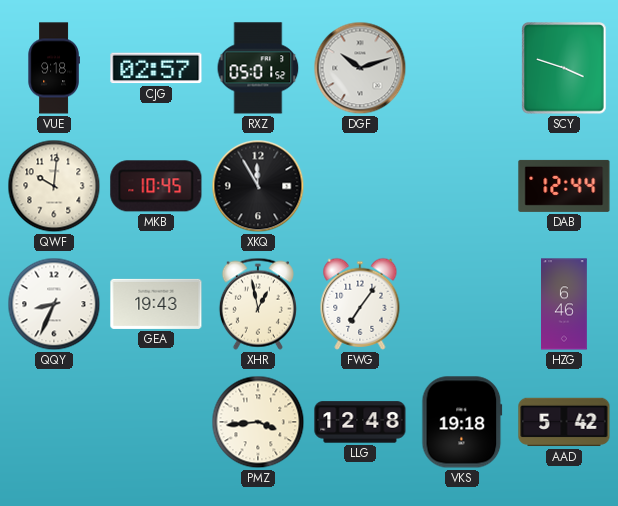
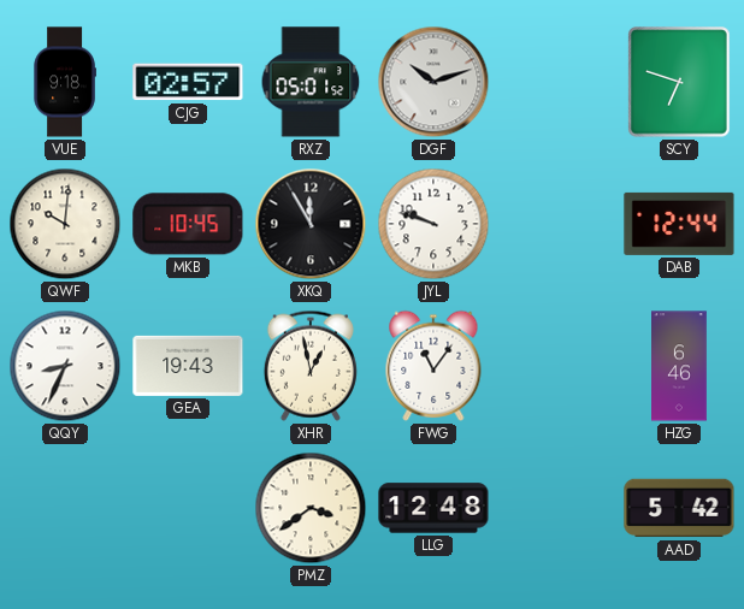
SCY: 3:48 -> 6:48
JYL: none -> 9:48
FWG: 7:06 -> 11:06
PMZ: 3:44 -> 3:39
VKS: 19:18 -> none
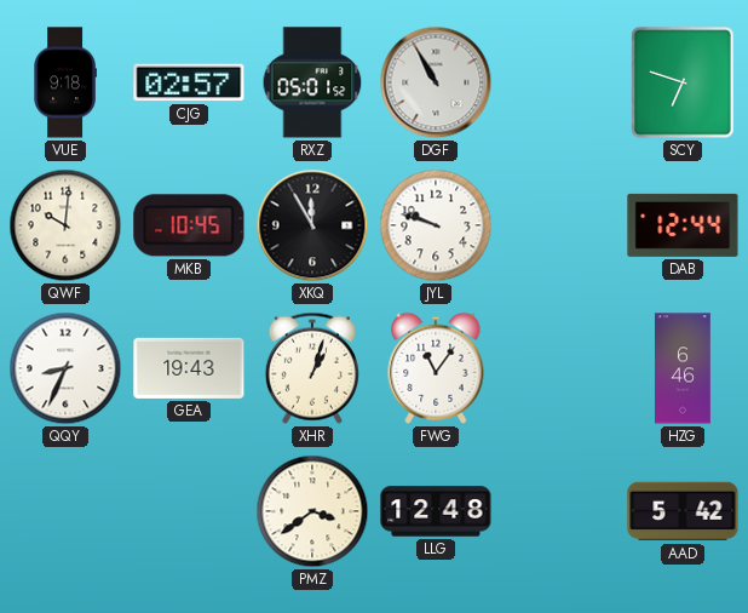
DGF: 10:12 -> 10:55
XHR: 12:58 -> 1:03
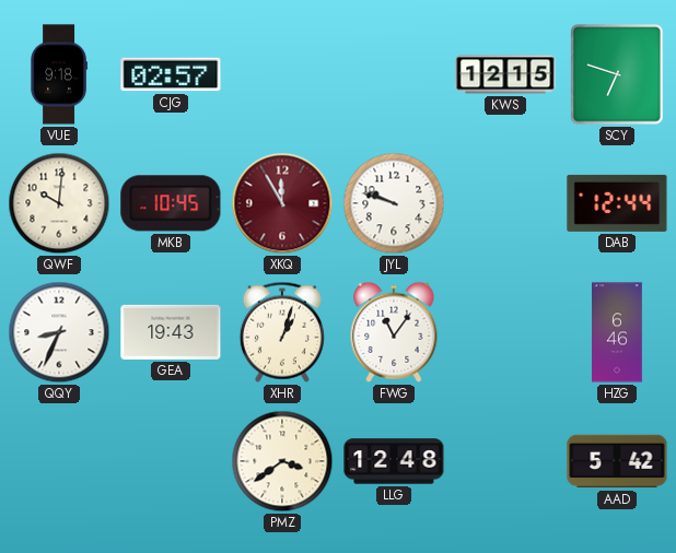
RXZ: 05:01 -> none
DGF: 10:55 -> none
KWS: none -> 12:15
XKQ dial: black -> burgundy
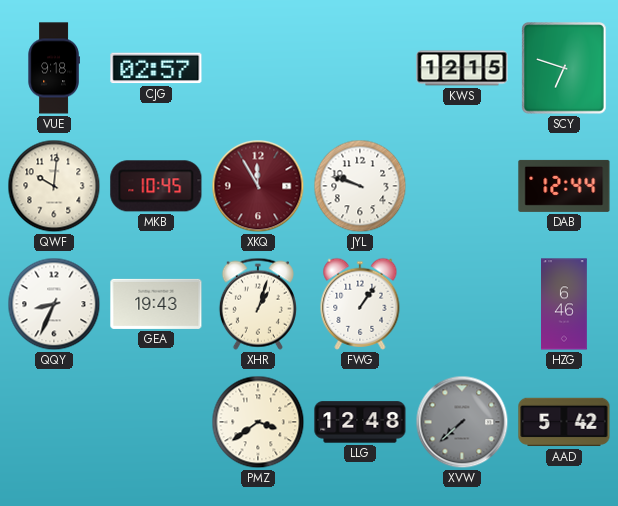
FWG: 11:06 -> 1:06
XVW: none -> 7:38
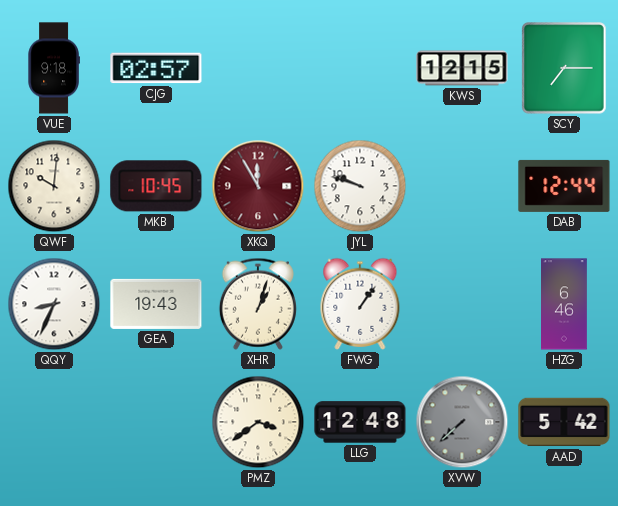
SCY: 6:48 -> 7:15
